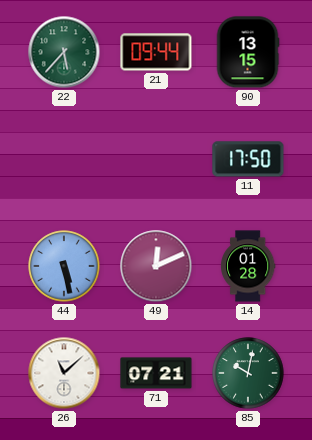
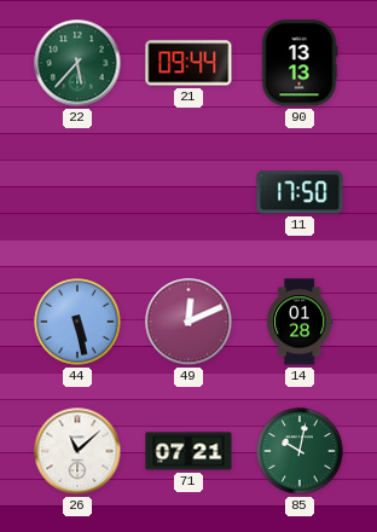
90: 13:15 -> 13:13
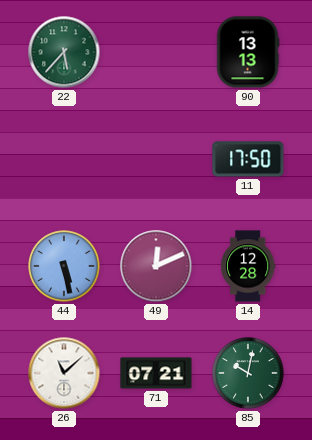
21: 09:44 -> none
14: 01:28 -> 12:28
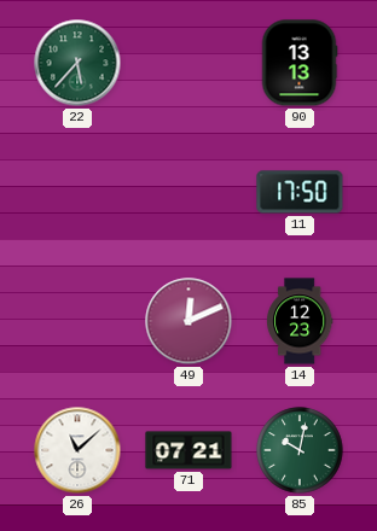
44: 5:28 -> none
14: 12:28 -> 12:23
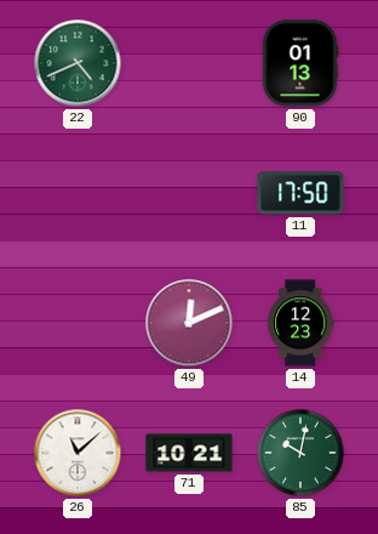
22: 5:37 -> 4:41
90: 13:13 -> 01:13
71: 07:21 -> 10:21
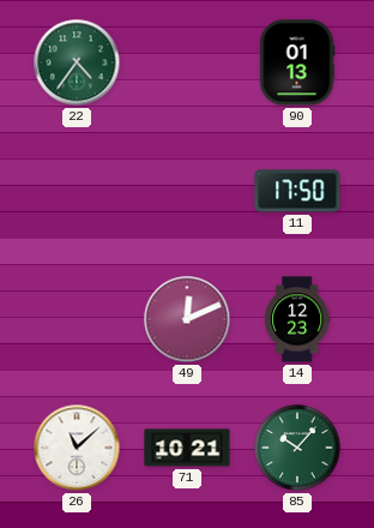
22: 4:41 -> 4:36
85: 10:02 -> 10:07
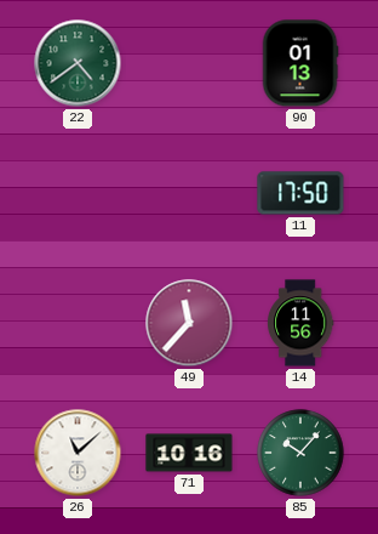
22: 4:36 -> 4:39
49: 12:11 -> 11:37
14: 12:23 -> 11:56
71: 10:21 -> 10:16
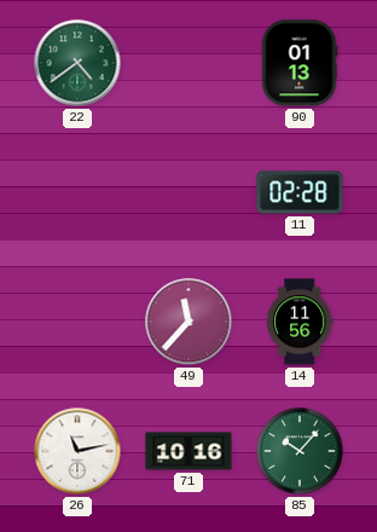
11: 17:50 -> 02:28
26: 11:08 -> 11:13
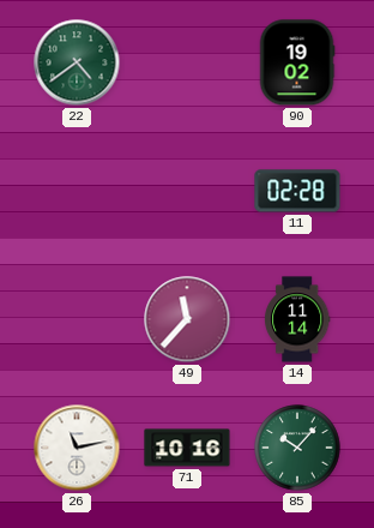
90: 01:13 -> 19:02
14: 11:56 -> 11:14
